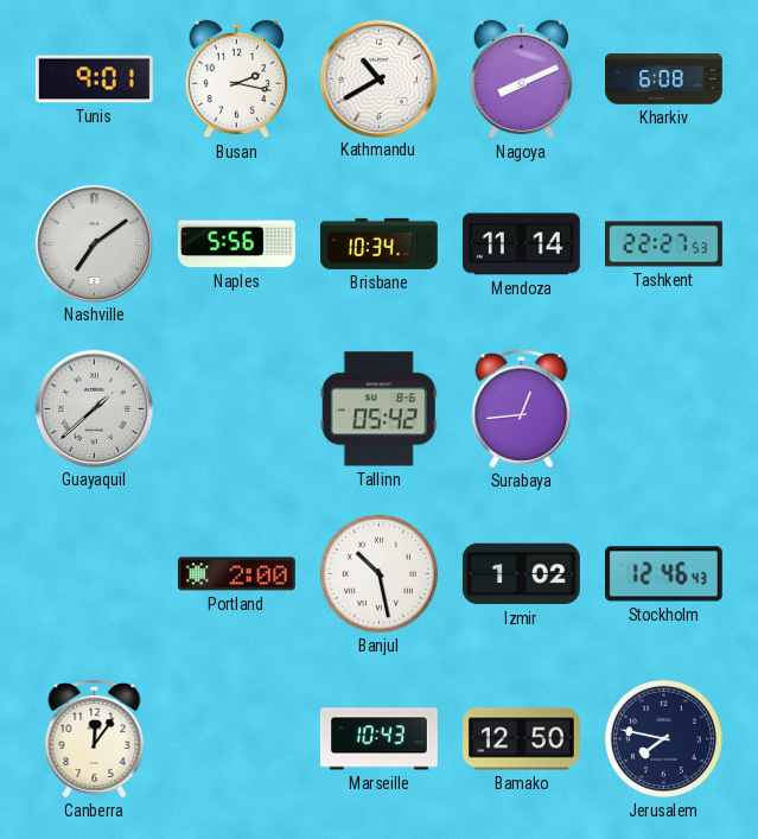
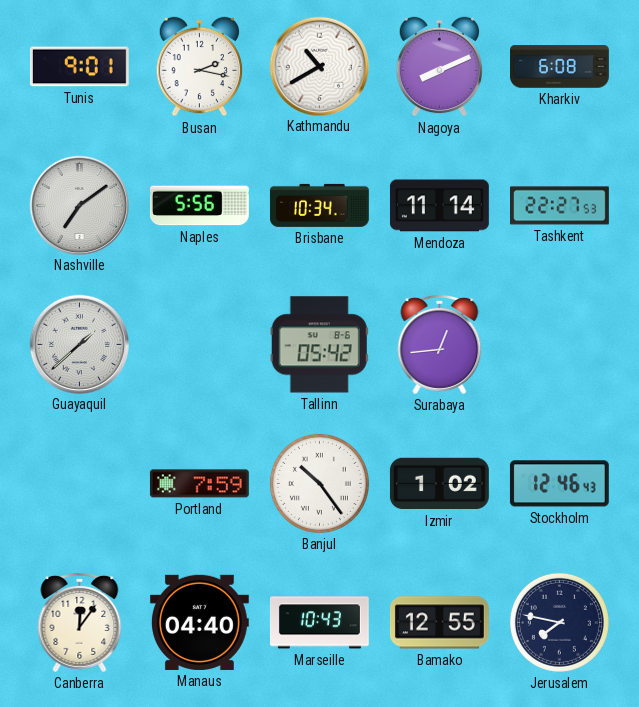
Portland: 2:00 -> 7:59
Banjul: 10:28 -> 10:24
Manaus: none -> 04:40
Bamako: 12:50 -> 12:55
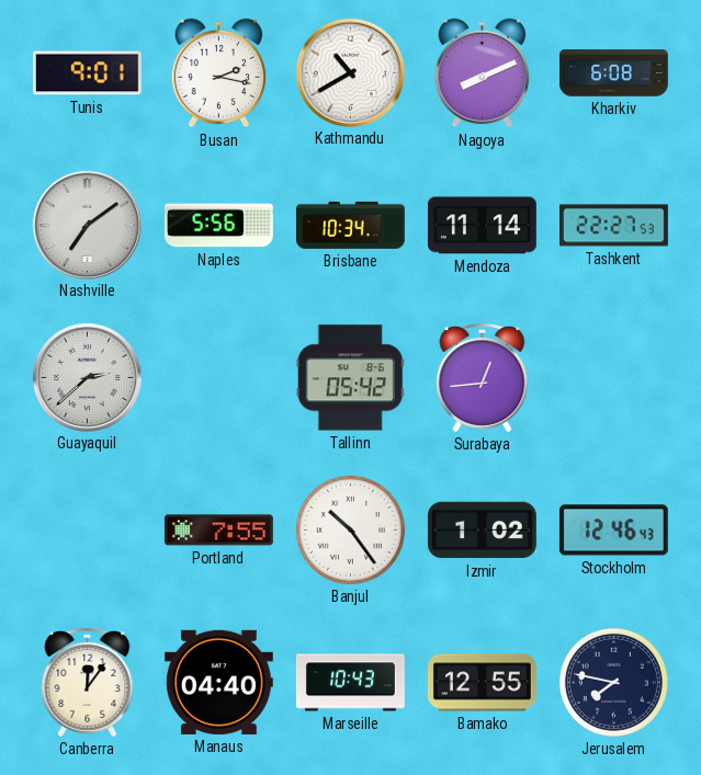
Guayaquil: 1:38 -> 2:38
Portland: 7:59 -> 7:55
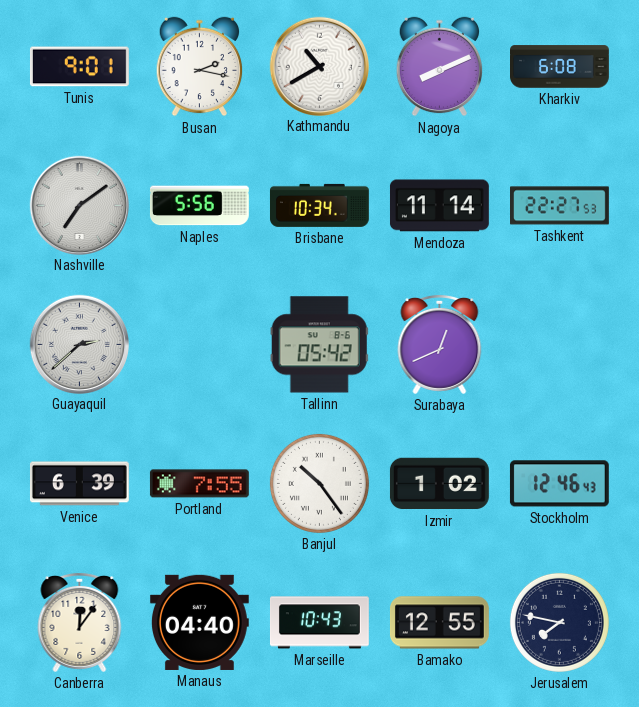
Surabaya: 12:44 -> 12:41
Venice: none -> 6:39
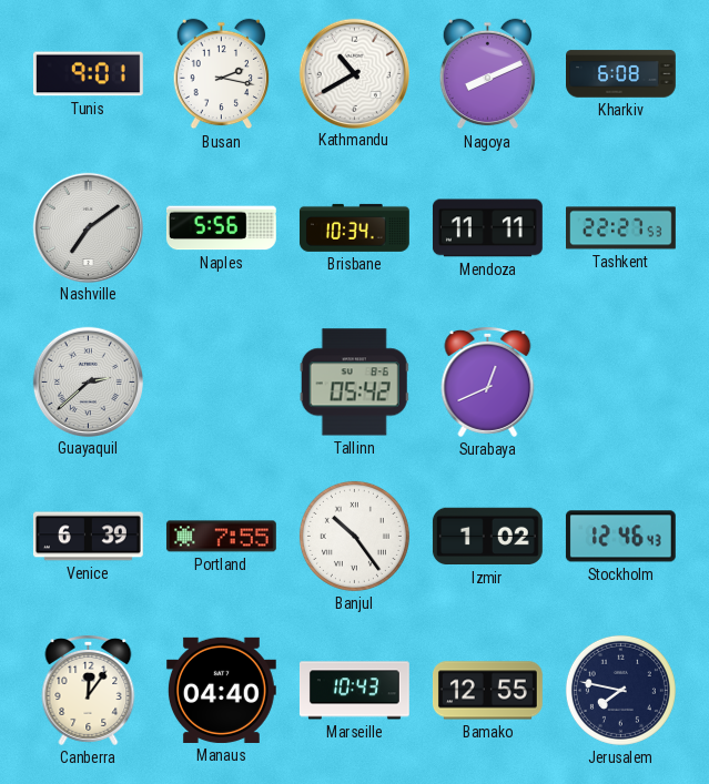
Mendoza: 11:14 -> 11:11
